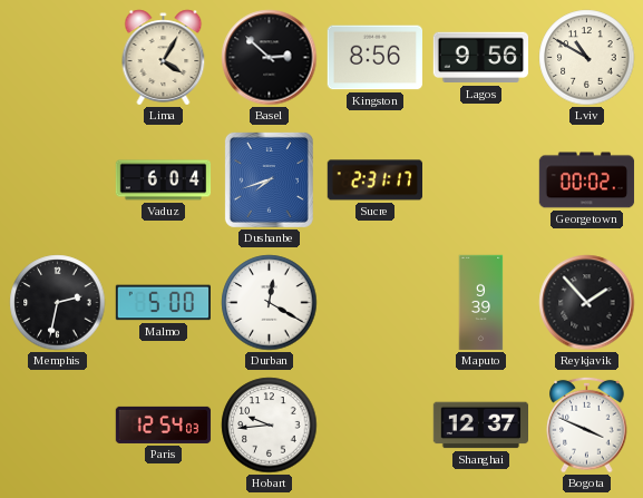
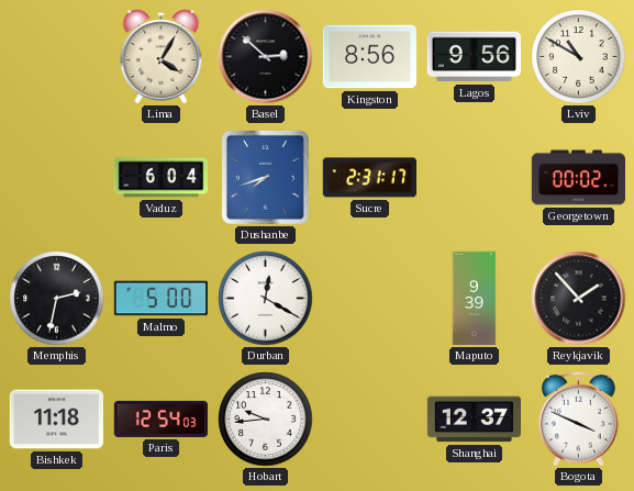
Bishkek: none -> 11:18
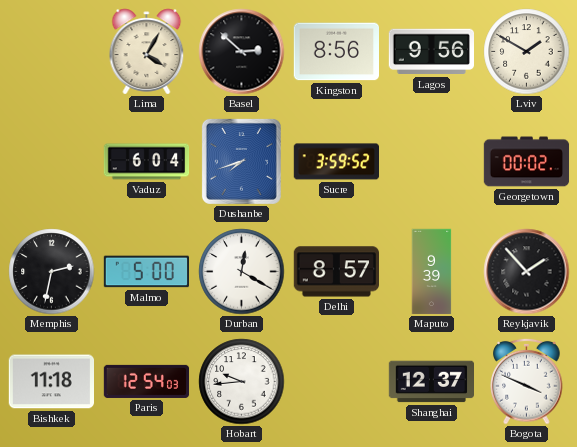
Lviv: 10:50 -> 1:50
Sucre: 2:31 -> 3:59
Delhi: none -> 8:57
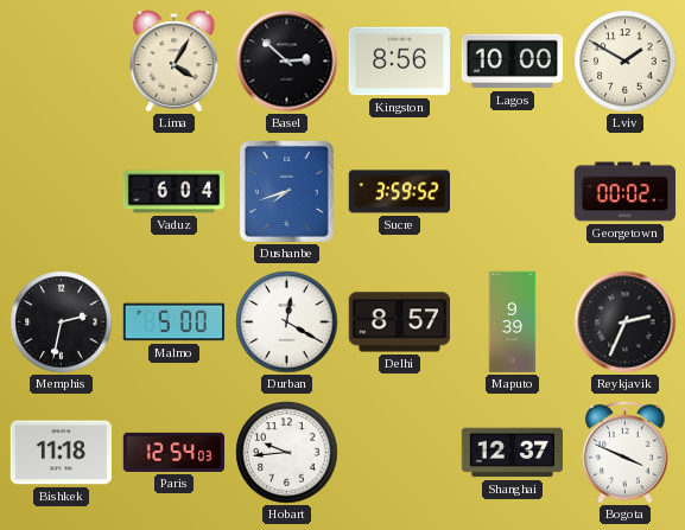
Lagos: 9:56 -> 10:00
Reykjavik: 1:53 -> 2:34
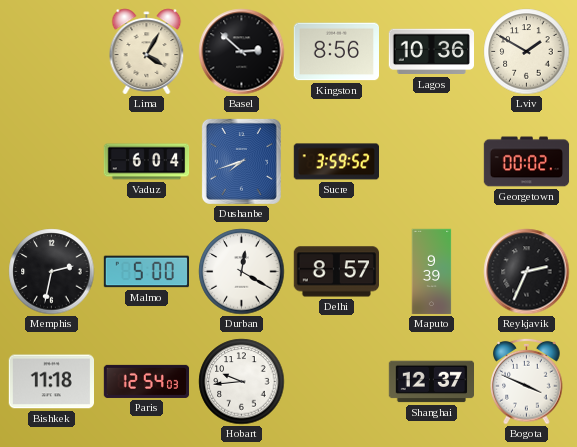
Lagos: 10:00 -> 10:36
